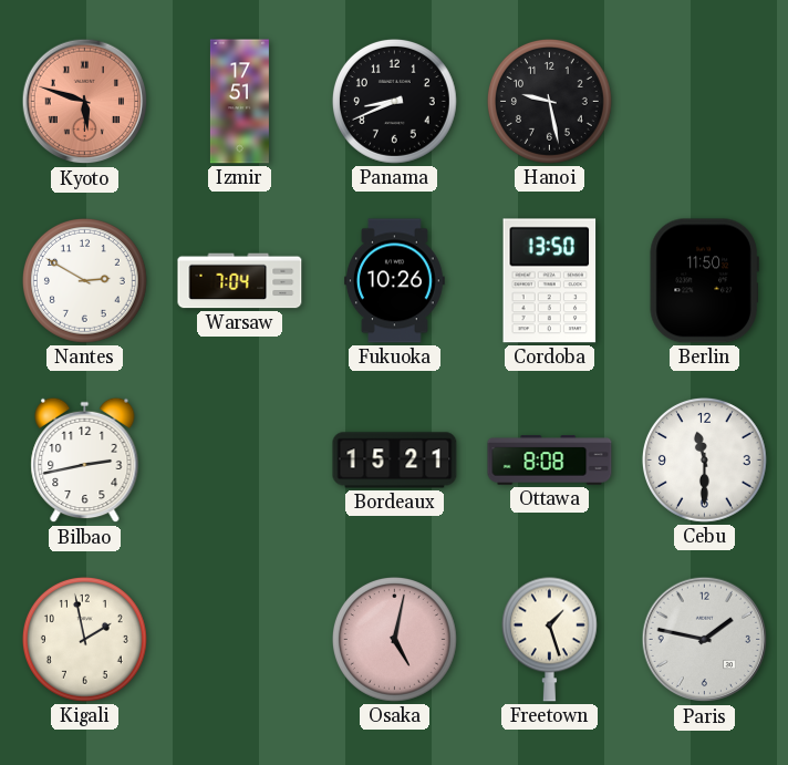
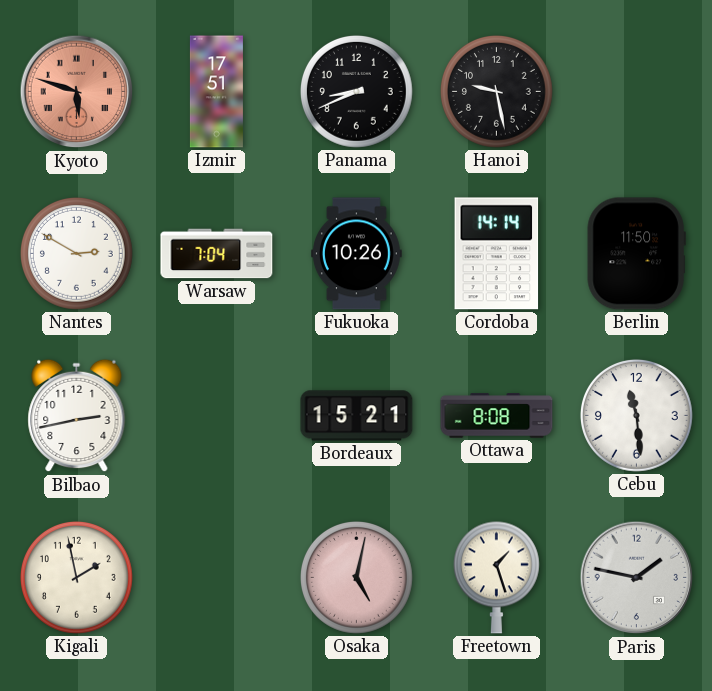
Cordoba: 13:50 -> 14:14
Cebu: 11:30 -> 11:29
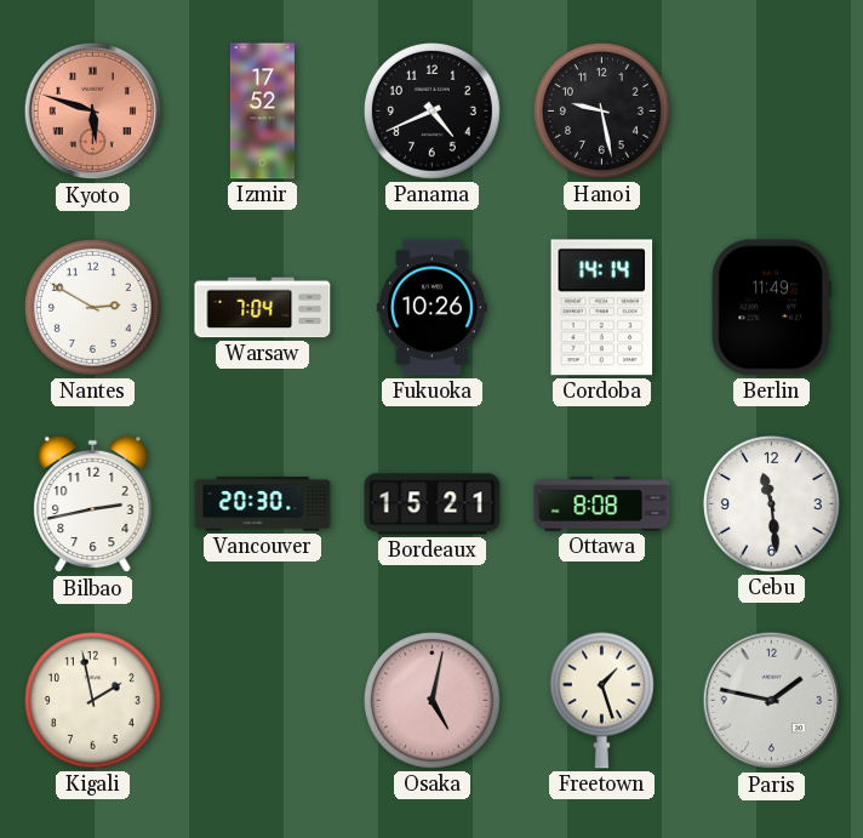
Izmir: 17:51 -> 17:52
Panama: 8:41 -> 4:41
Berlin: 11:50 -> 11:49
Vancouver: none -> 20:30
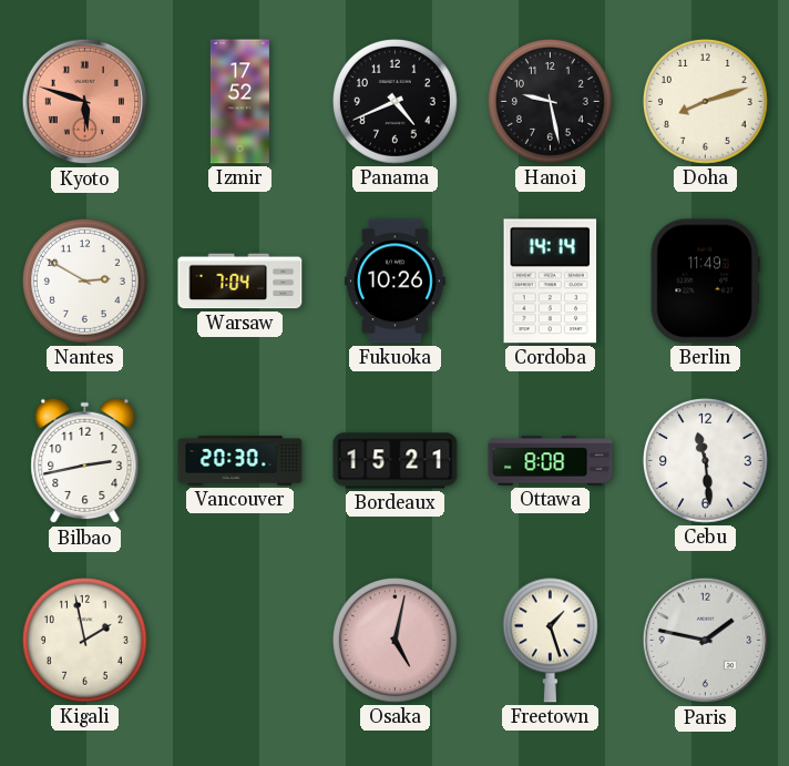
Doha: none -> 8:12
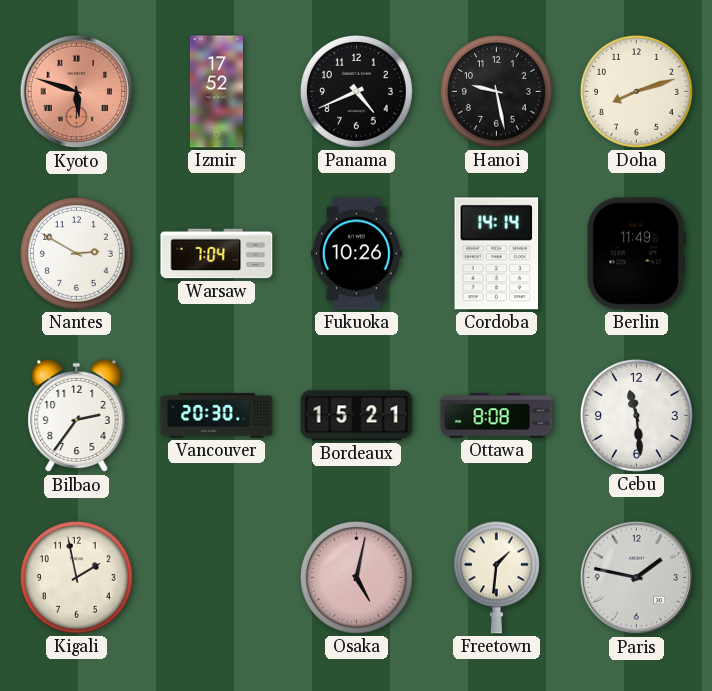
Bilbao: 2:43 -> 2:36
Freetown: 1:27 -> 1:31
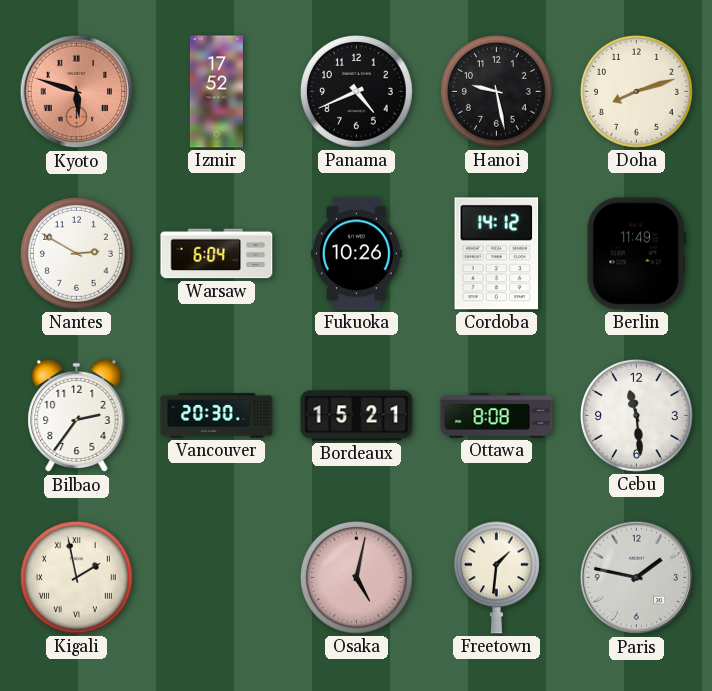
Warsaw: 7:04 -> 6:04
Cordoba: 14:14 -> 14:12
Kigali numerals: Arabic -> Roman
